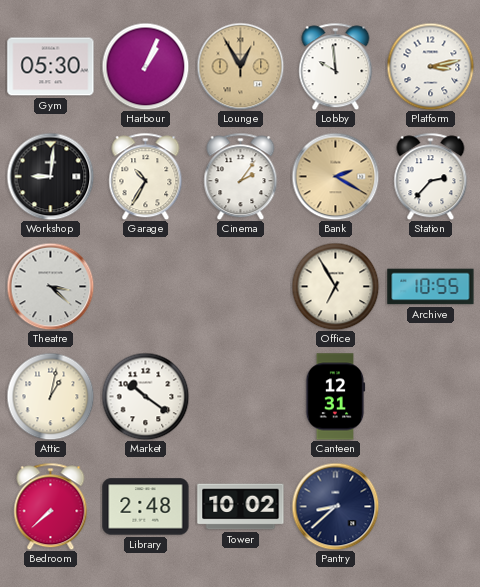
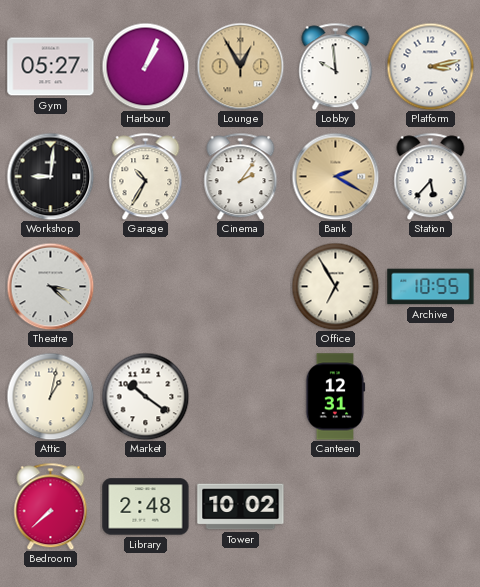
Gym: 05:30 -> 05:27
Station: 2:37 -> 5:37
Pantry: 8:38 -> none
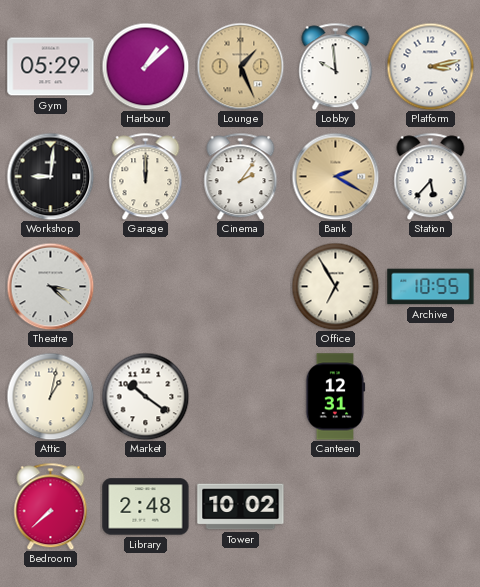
Gym: 05:27 -> 05:29
Harbour: 1:04 -> 1:08
Lounge: 12:55 -> 1:26
Garage: 10:35 -> 12:00
